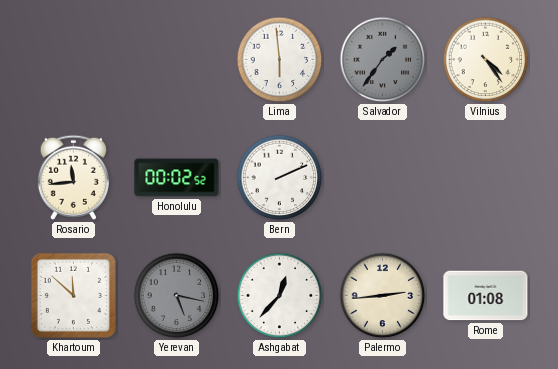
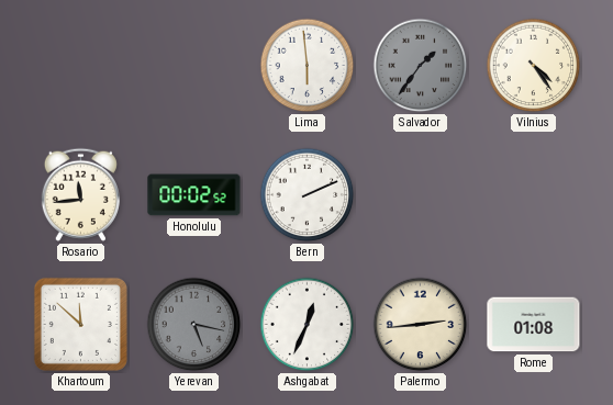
Ashgabat: 12:37 -> 12:34
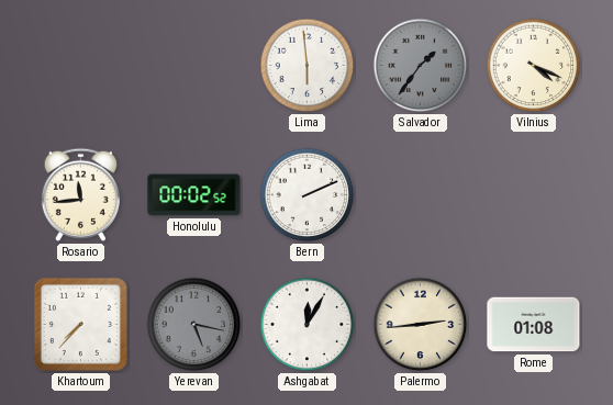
Vilnius: 4:24 -> 4:19
Khartoum: 11:52 -> 7:37
Ashgabat: 12:34 -> 12:05
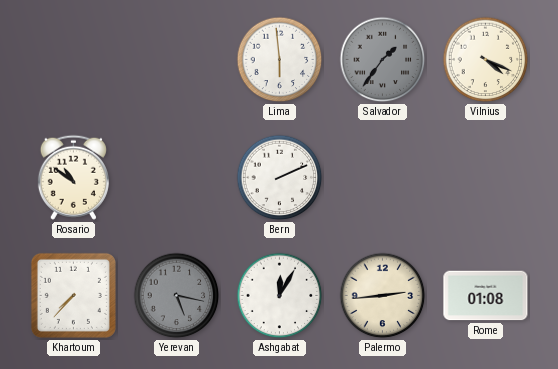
Rosario: 11:44 -> 10:51
Honolulu: 00:02 -> none
